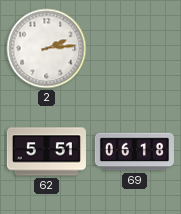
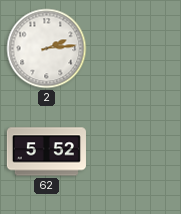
62: 5:51 -> 5:52
69: 06:18 -> none
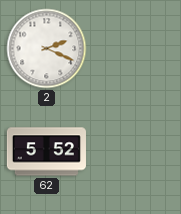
2: 2:14 -> 2:19
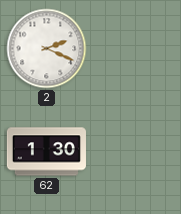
62: 5:52 -> 1:30
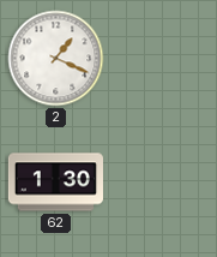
2: 2:19 -> 1:19
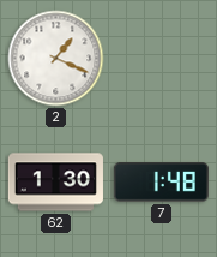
7: none -> 1:48
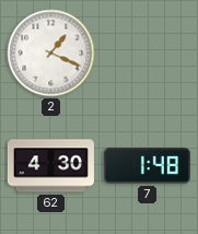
62: 1:30 -> 4:30
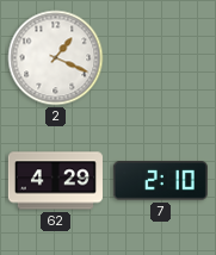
62: 4:30 -> 4:29
7: 1:48 -> 2:10
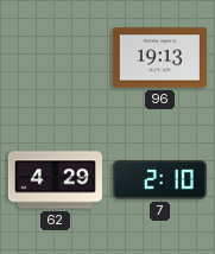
2: 1:19 -> none
96: none -> 19:13
